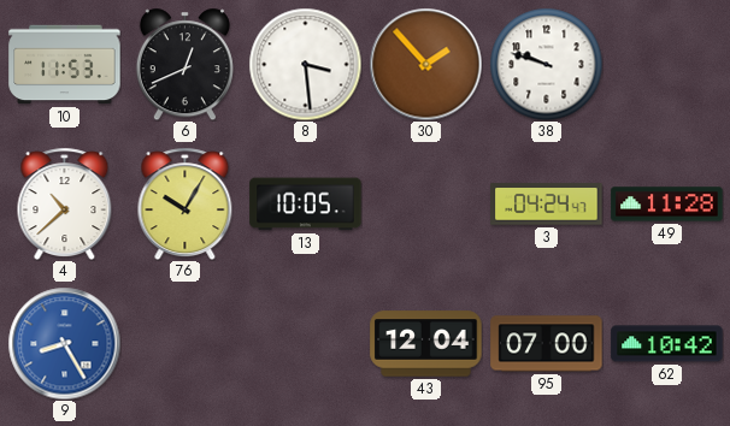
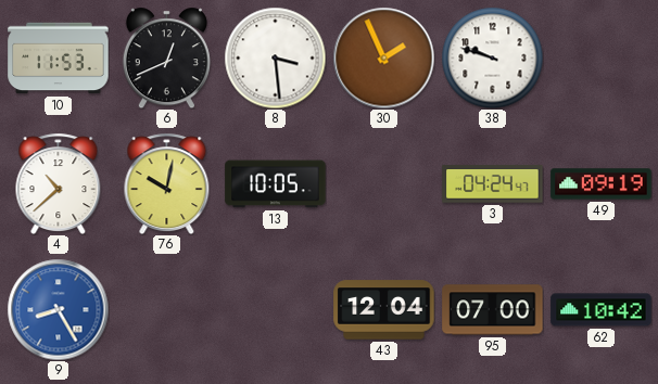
30: 1:53 -> 1:56
76: 10:05 -> 10:02
49: 11:28 -> 09:19
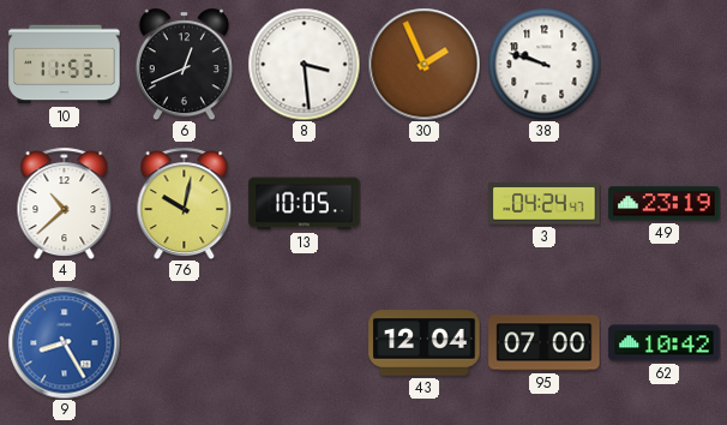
49: 09:19 -> 23:19
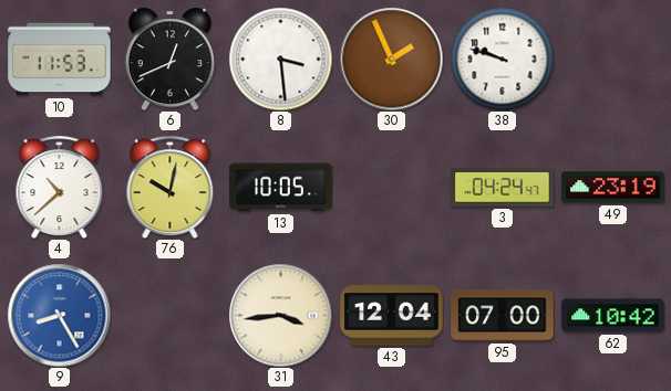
31: none -> 3:44
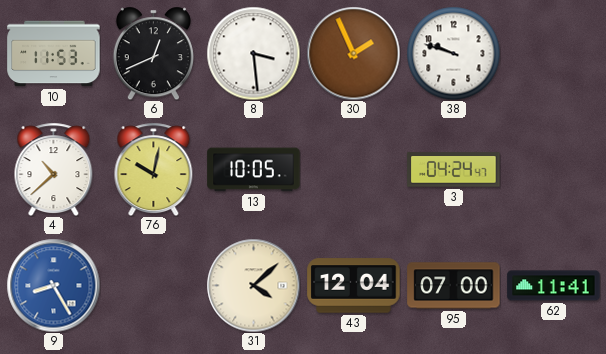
49: 23:19 -> none
31: 3:44 -> 4:08
62: 10:42 -> 11:41
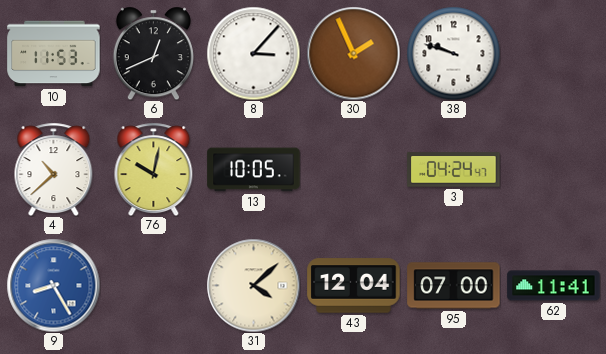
8: 3:29 -> 3:07
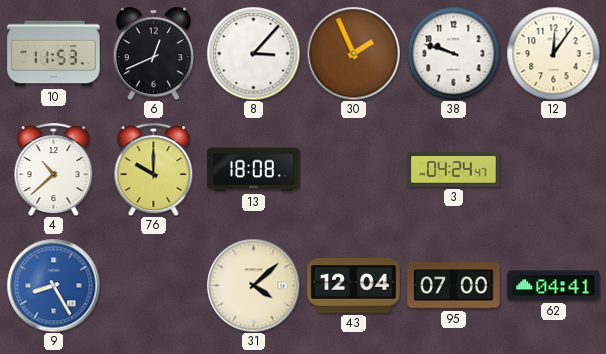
12: none -> 12:06
76: 10:02 -> 10:00
13: 10:05 -> 18:08
62: 11:41 -> 04:41
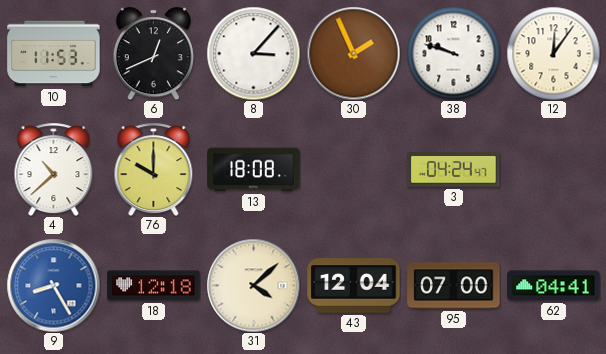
18: none -> 12:18
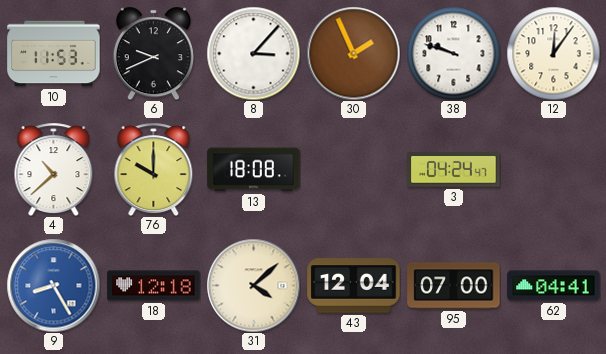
6: 12:41 -> 9:41
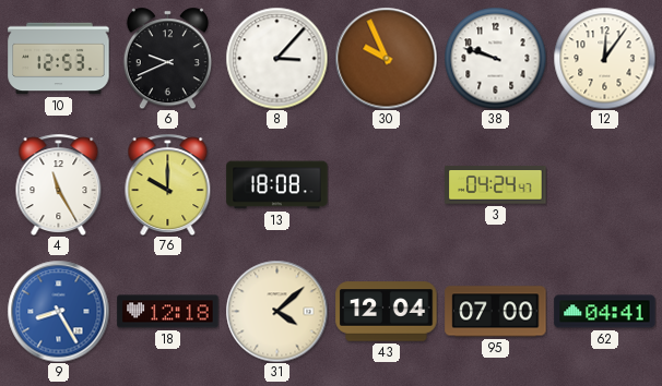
10: 11:53 -> 12:53
30: 1:56 -> 9:56
4: 10:38 -> 11:25
